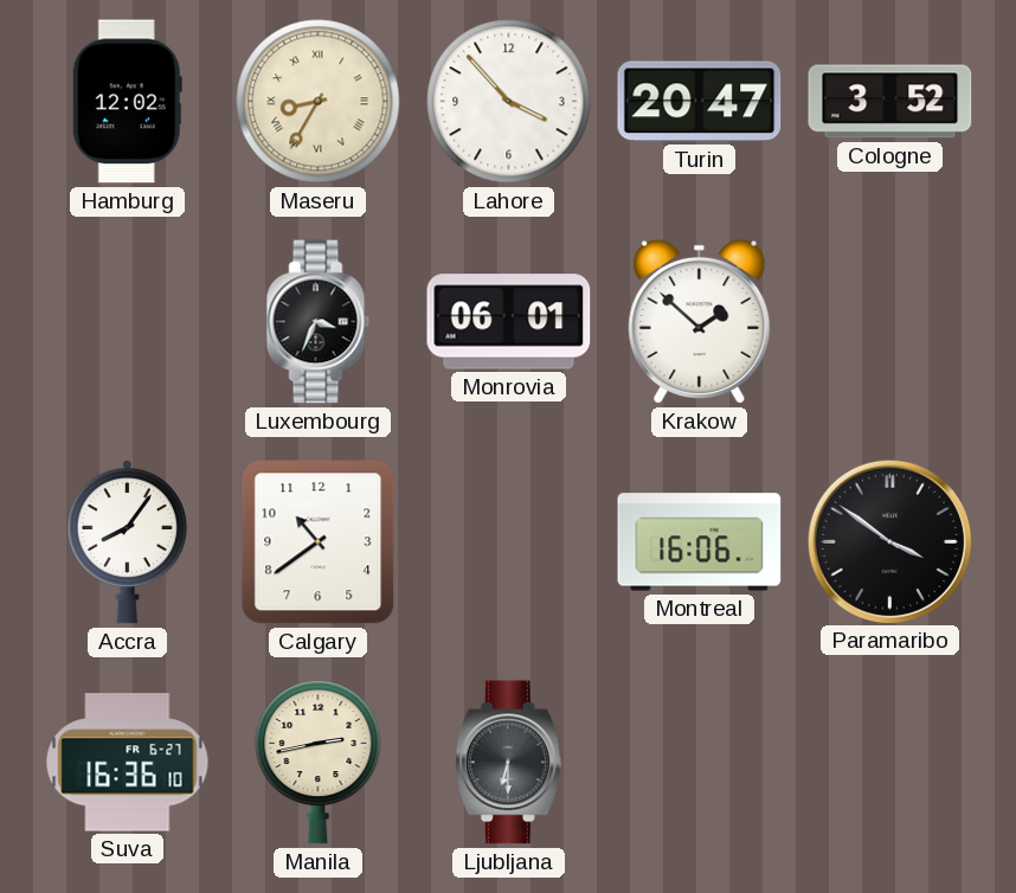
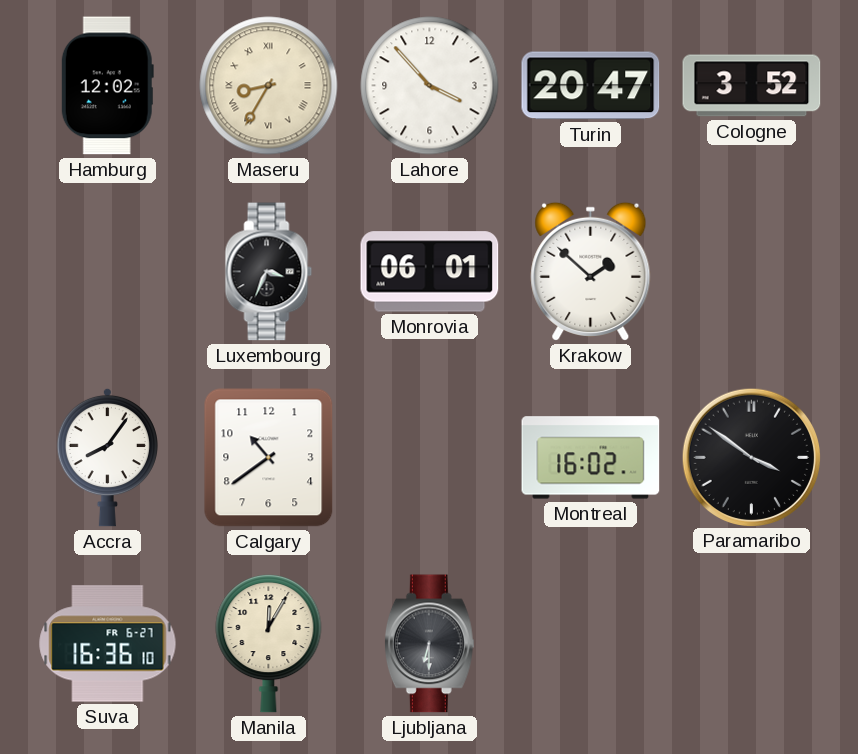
Montreal: 16:06 -> 16:02
Manila: 2:43 -> 12:05
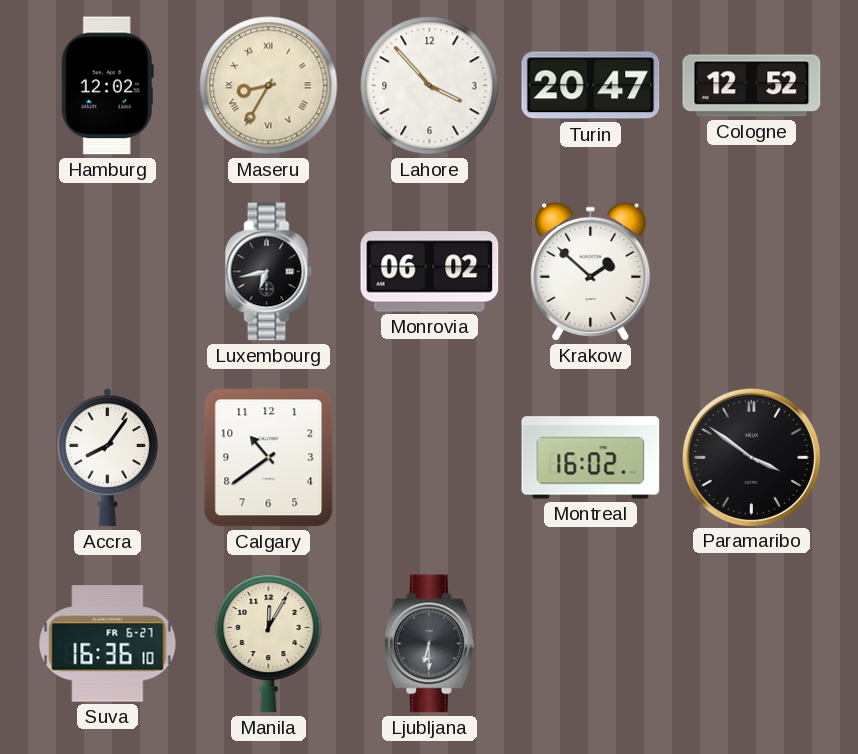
Cologne: 3:52 -> 12:52
Luxembourg: 3:34 -> 6:43
Monrovia: 06:01 -> 06:02
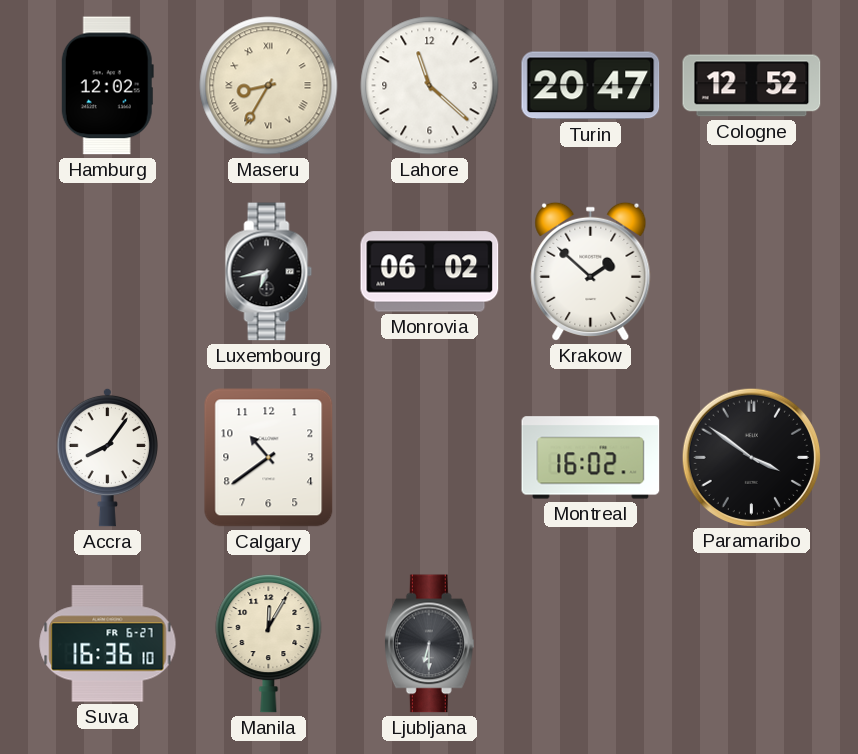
Lahore: 3:53 -> 11:22
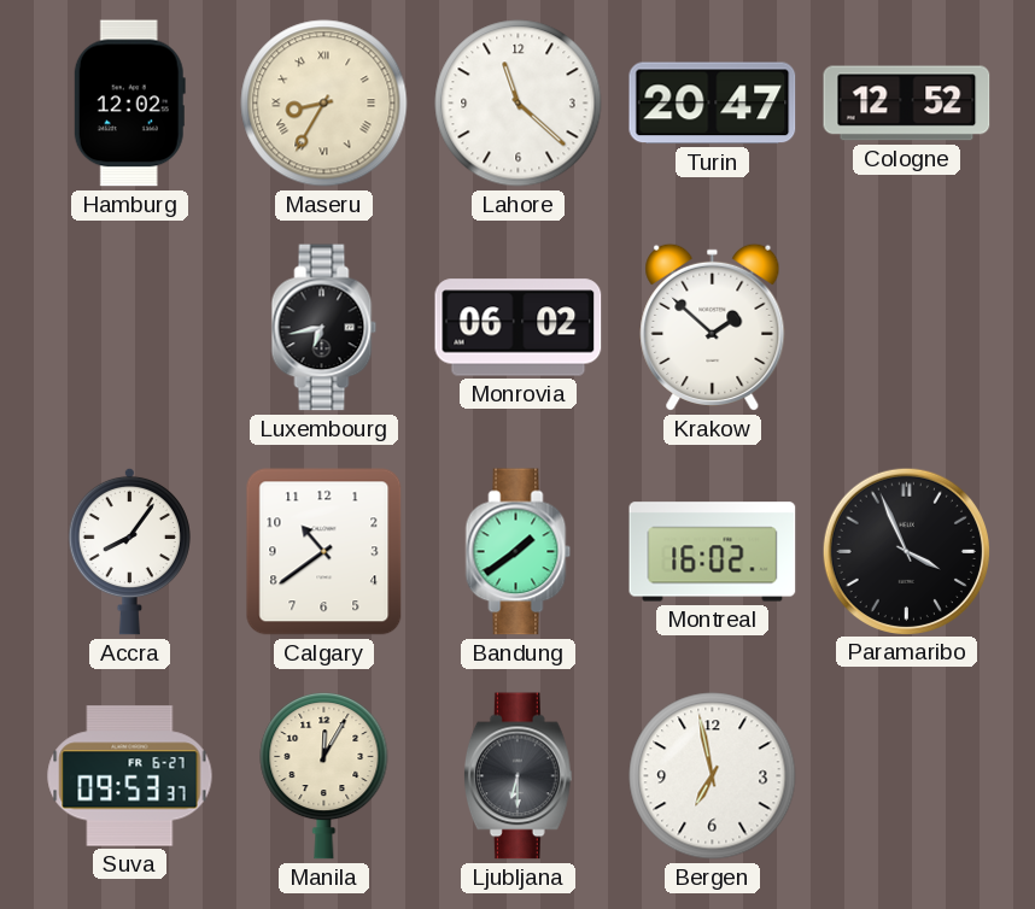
Bandung: none -> 1:39
Paramaribo: 3:51 -> 3:56
Suva: 16:36 -> 09:53
Bergen: none -> 6:58
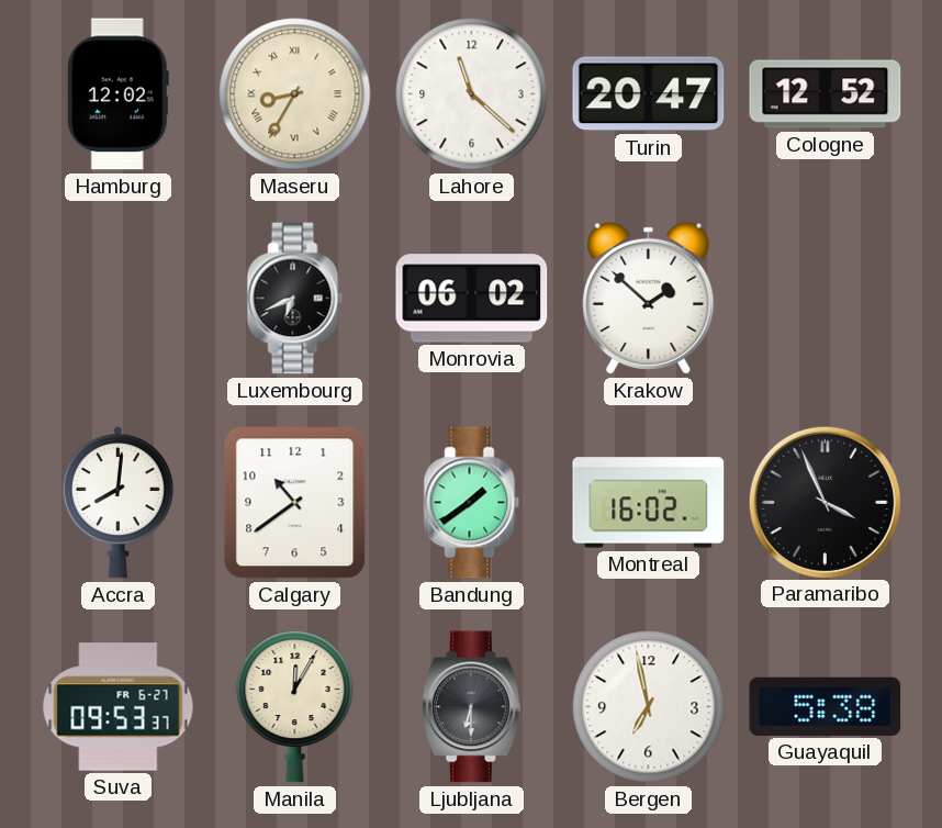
Luxembourg: 6:43 -> 6:41
Accra: 8:06 -> 8:01
Guayaquil: none -> 5:38
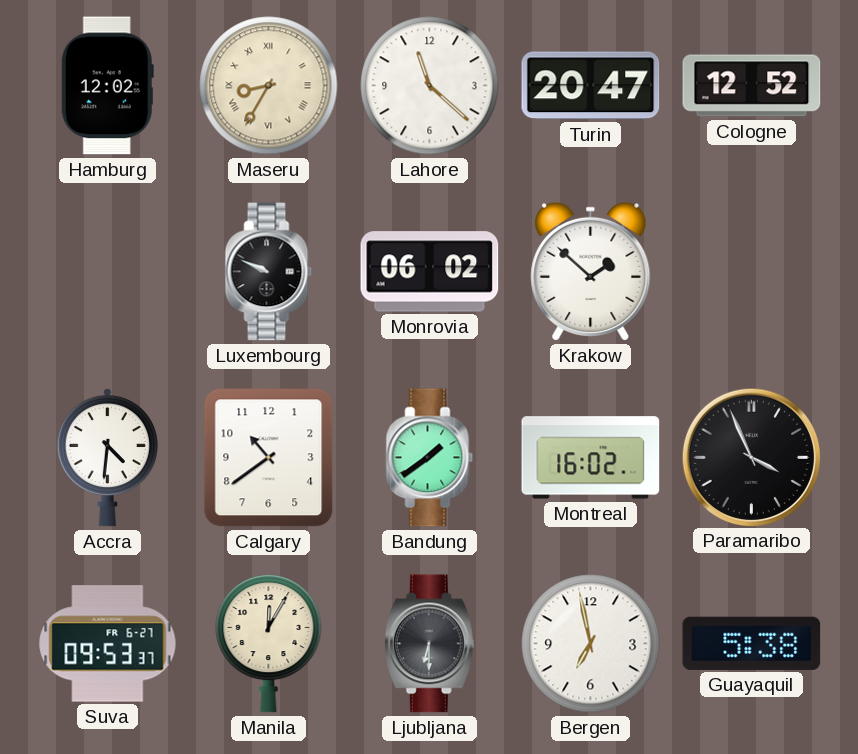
Luxembourg: 6:41 -> 9:49
Accra: 8:01 -> 4:31
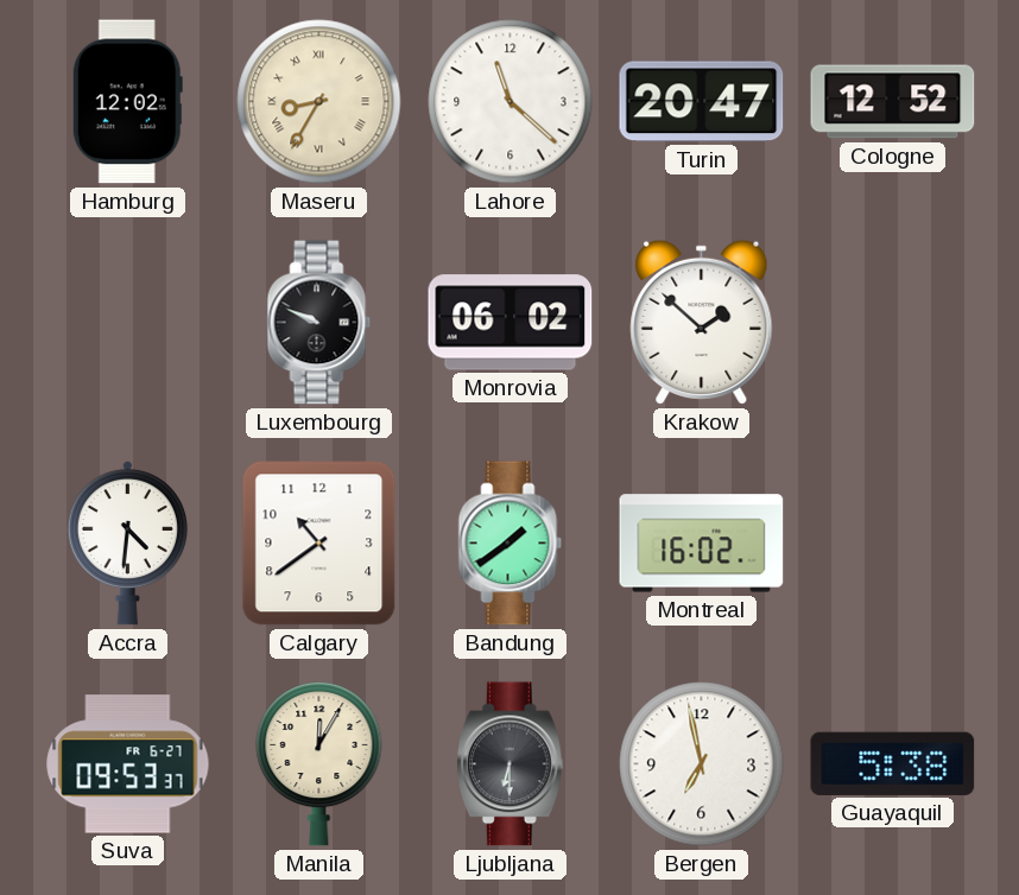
Paramaribo: 3:56 -> none
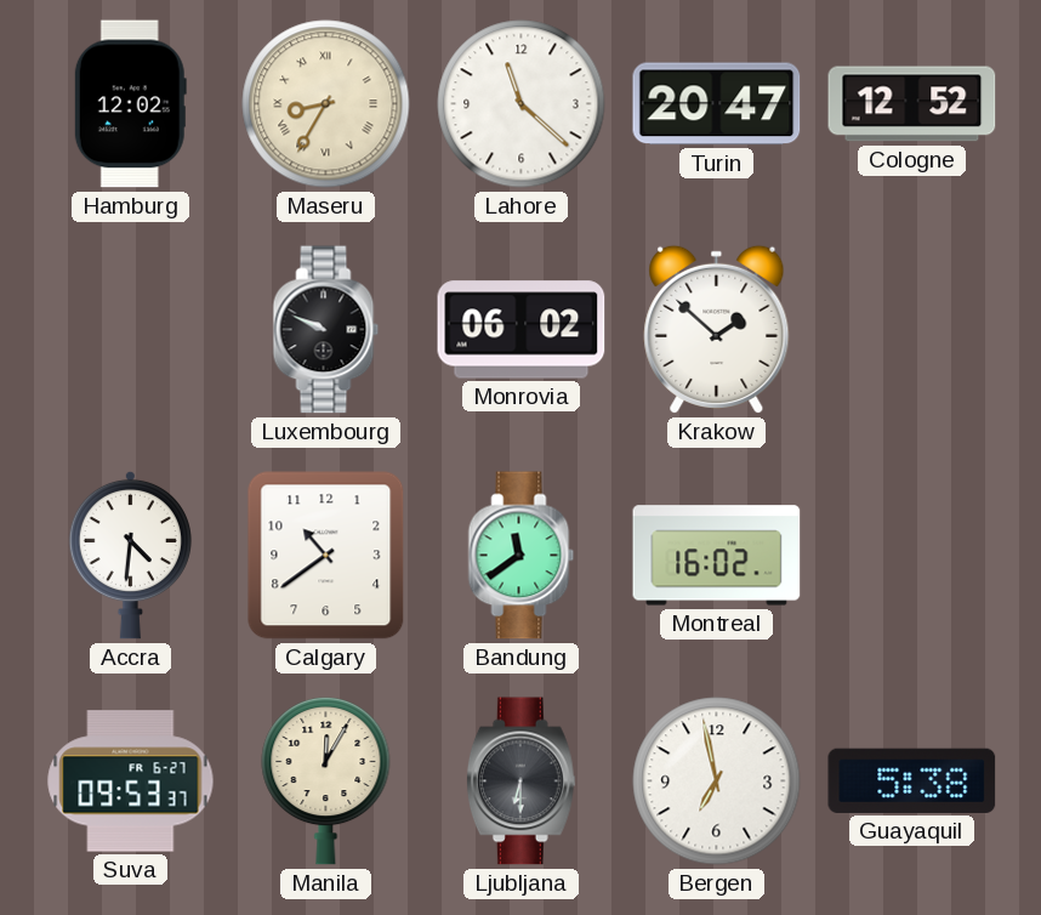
Bandung: 1:39 -> 11:39
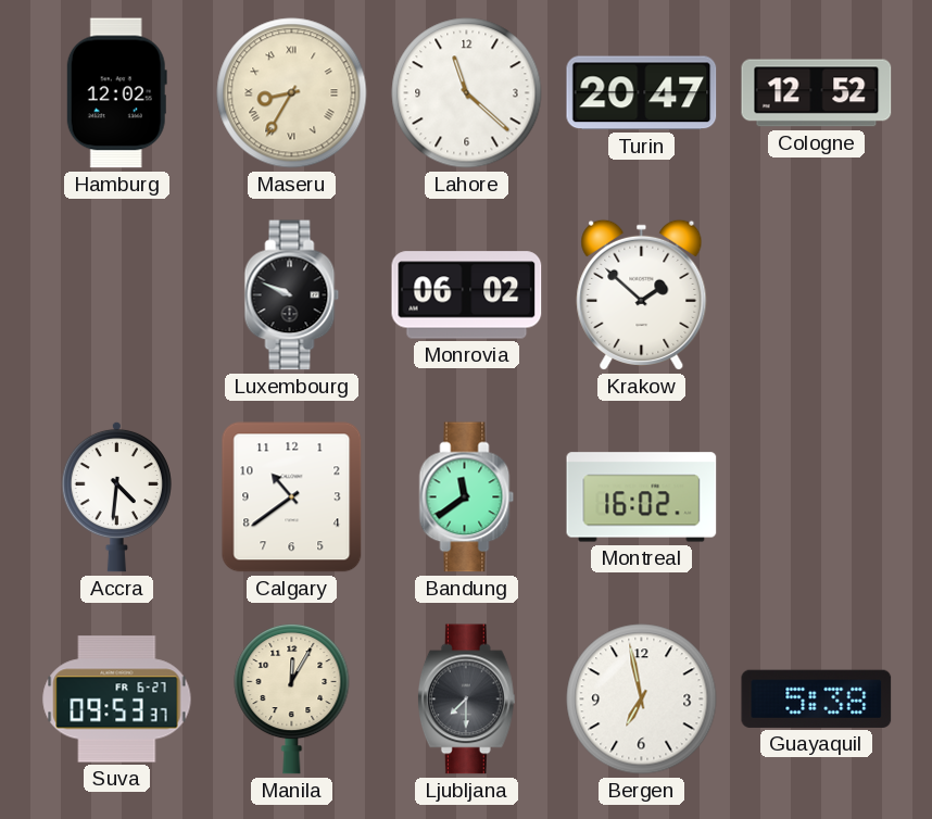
Ljubljana: 6:30 -> 7:30
